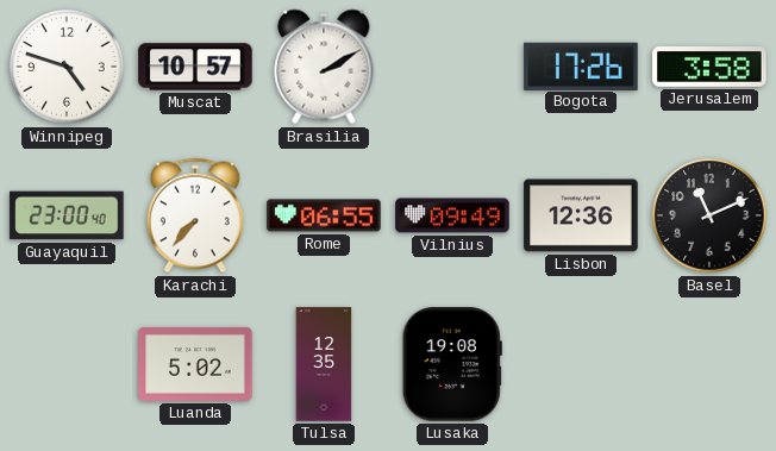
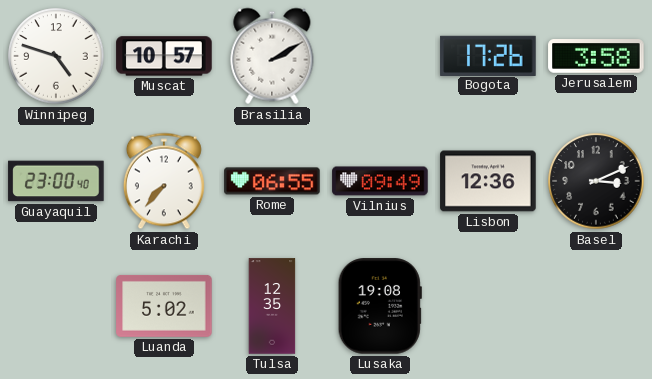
Basel: 11:11 -> 3:11
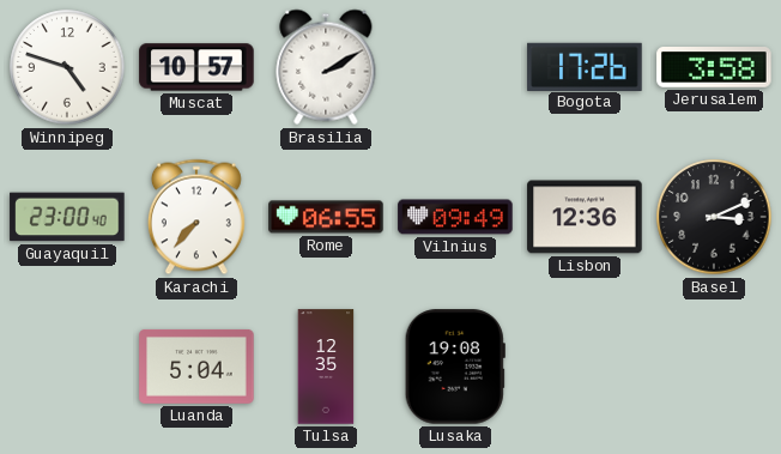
Luanda: 5:02 -> 5:04
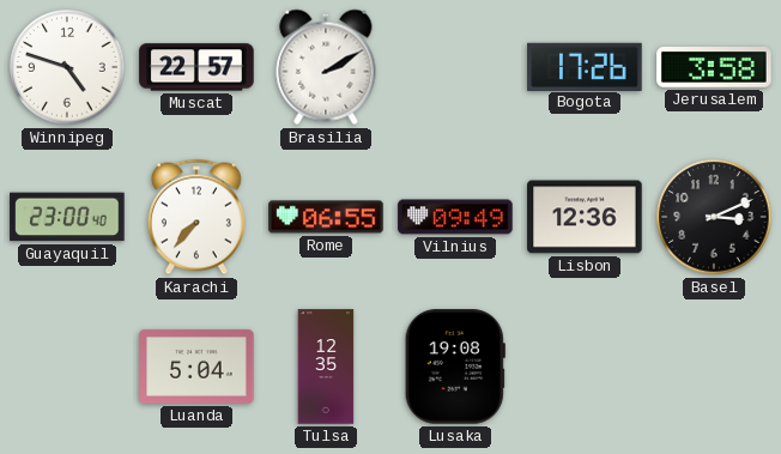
Muscat: 10:57 -> 22:57
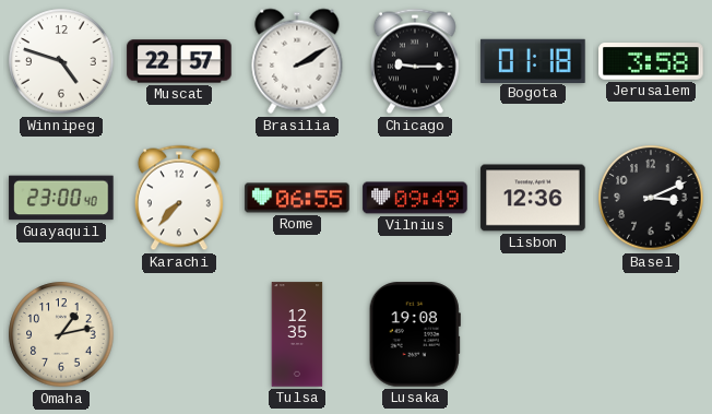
Chicago: none -> 9:15
Bogota: 17:26 -> 01:18
Omaha: none -> 1:13
Luanda: 5:04 -> none
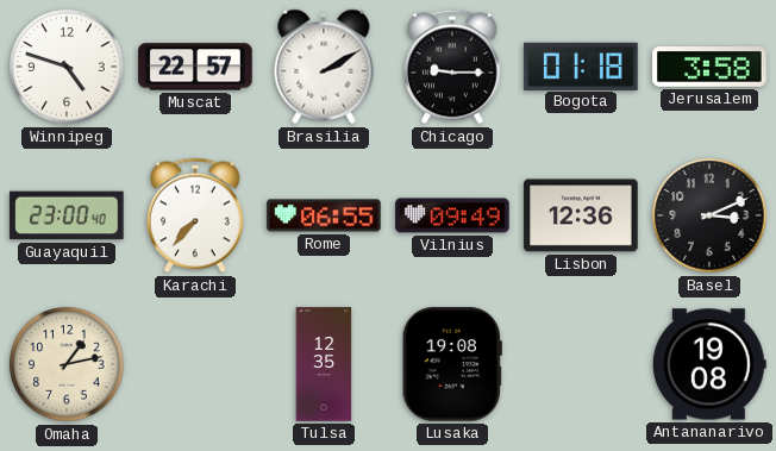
Antananarivo: none -> 19:08
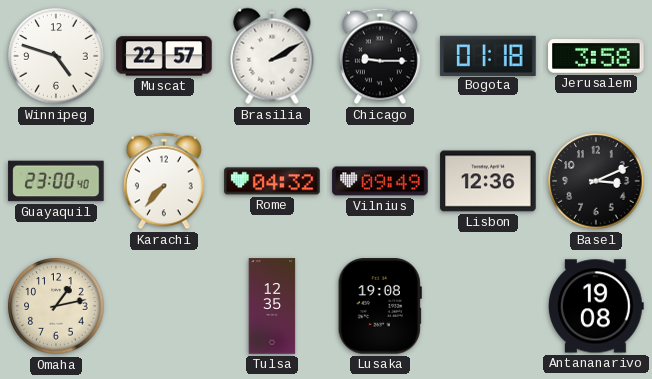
Rome: 06:55 -> 04:32
